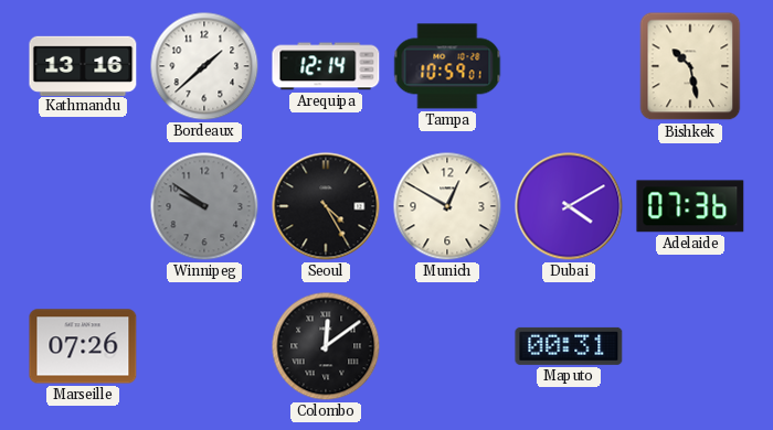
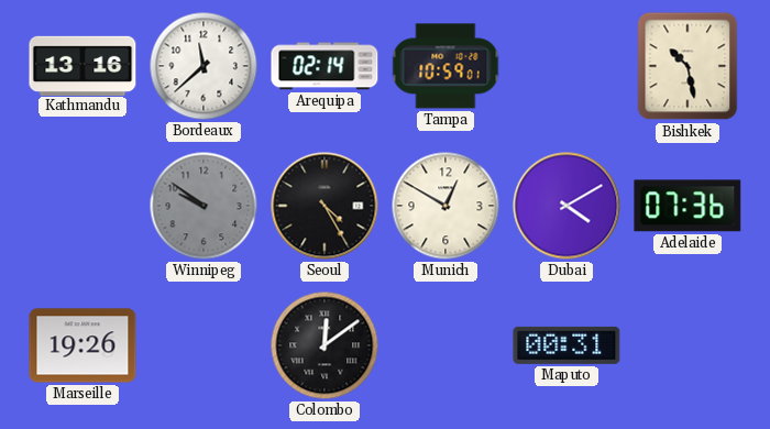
Bordeaux: 1:38 -> 11:38
Arequipa: 12:14 -> 02:14
Marseille: 07:26 -> 19:26
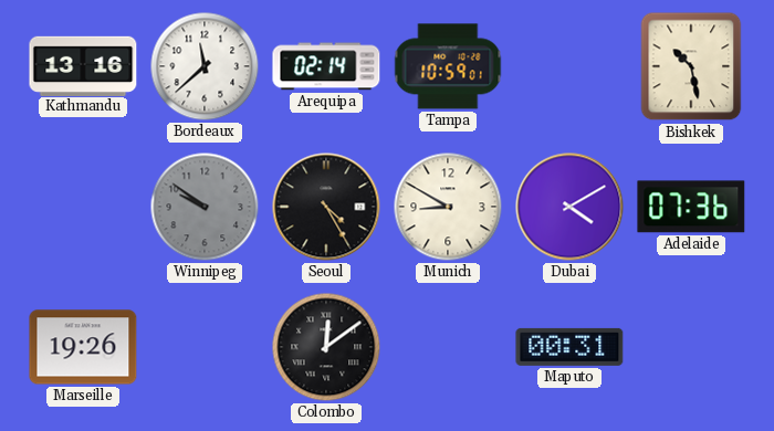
Munich: 12:50 -> 8:50
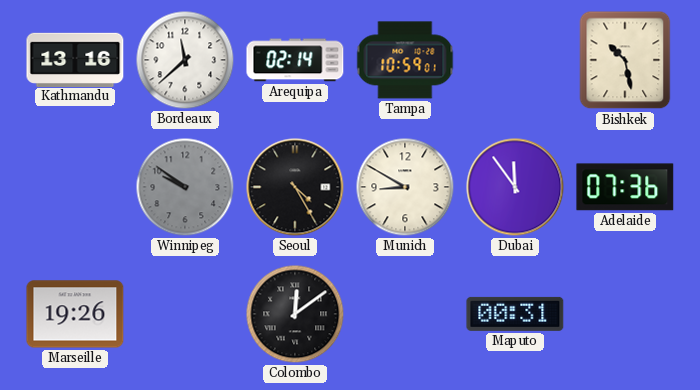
Dubai: 4:10 -> 11:54
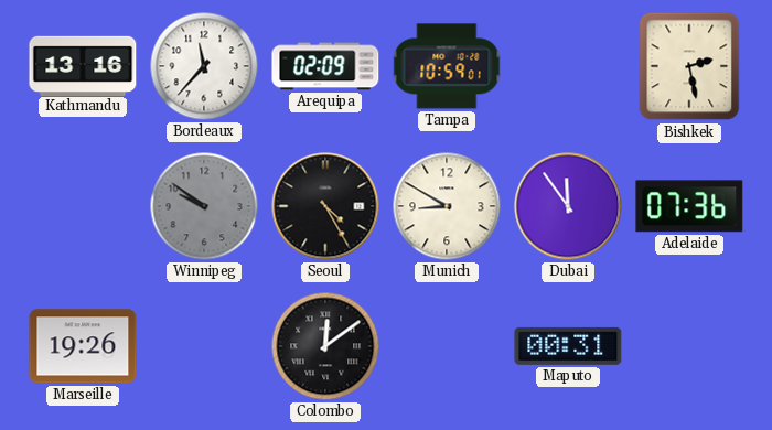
Bordeaux: 11:38 -> 11:37
Arequipa: 02:14 -> 02:09
Bishkek: 10:28 -> 2:28
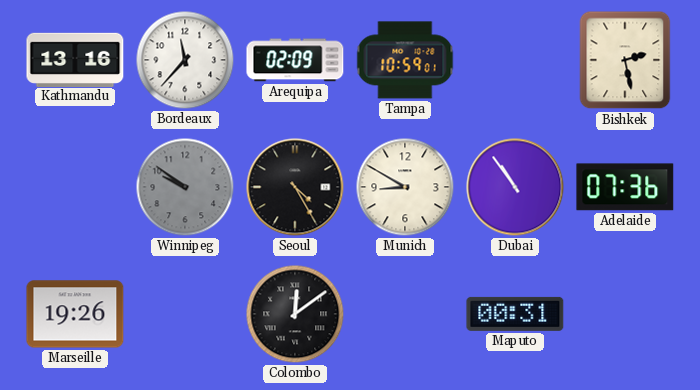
Dubai: 11:54 -> 10:54
